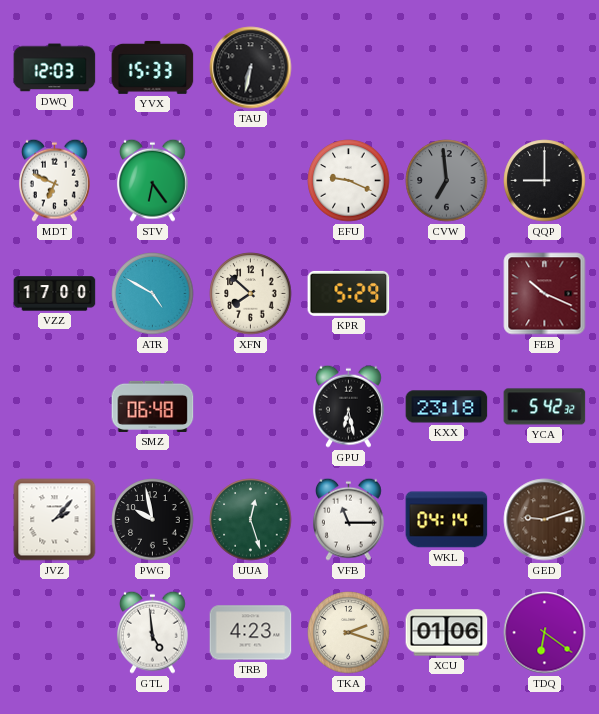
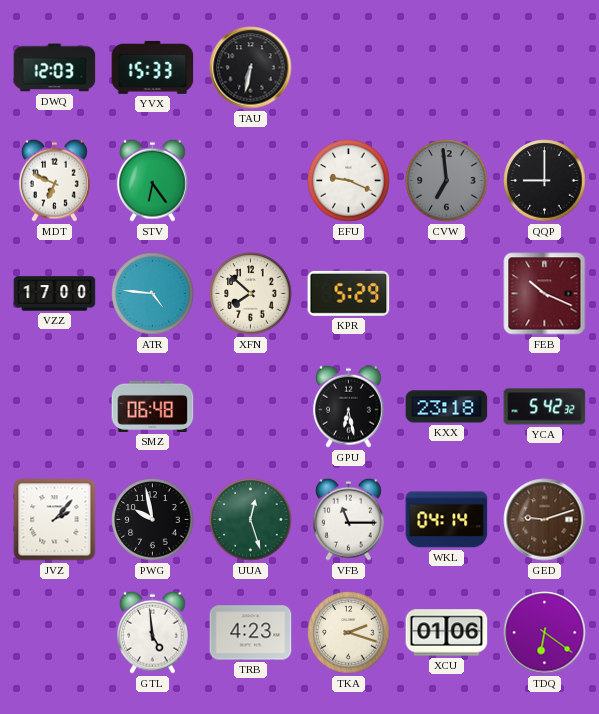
ATR: 4:50 -> 4:46
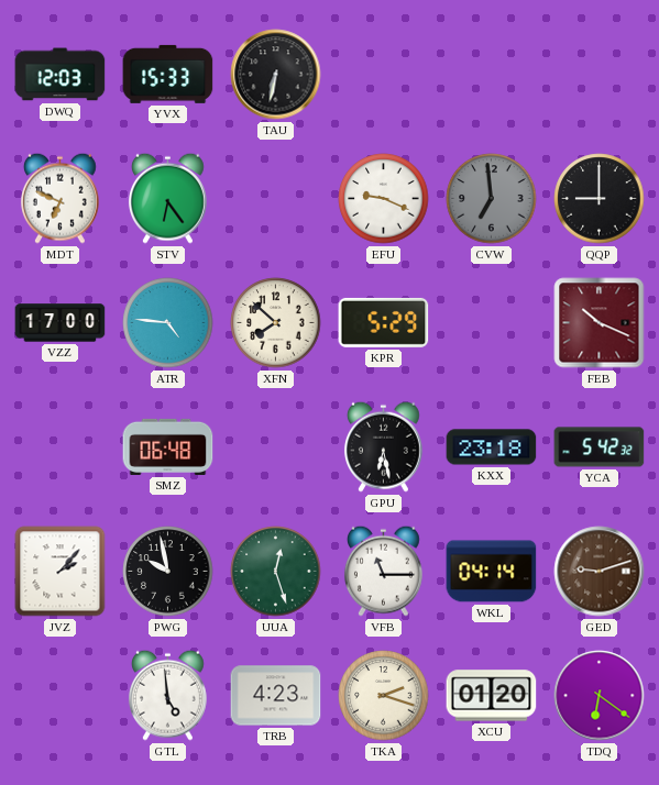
XCU: 01:06 -> 01:20
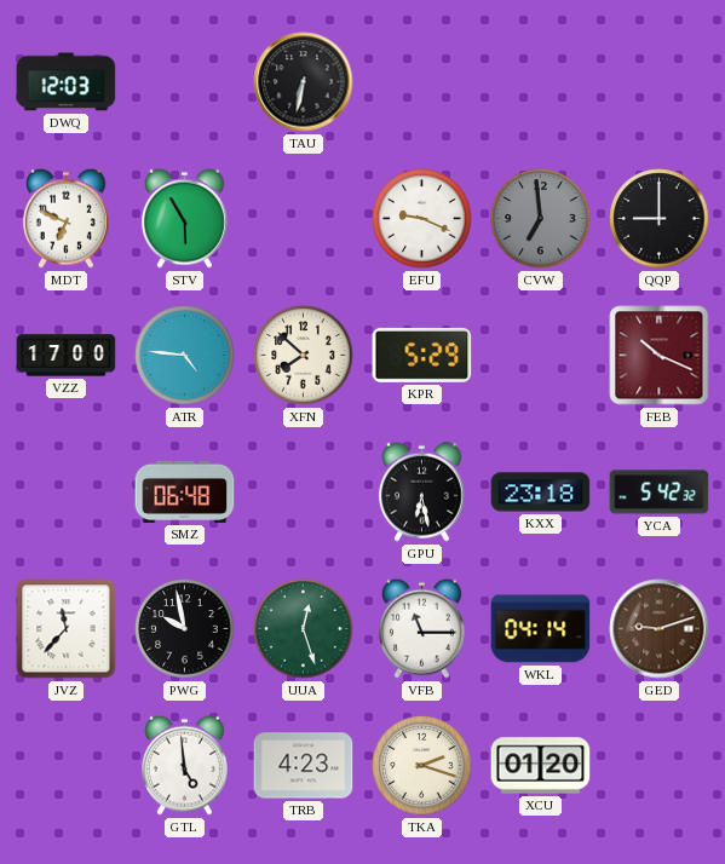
YVX: 15:33 -> none
STV: 6:24 -> 5:55
JVZ: 2:07 -> 11:37
TDQ: 6:21 -> none
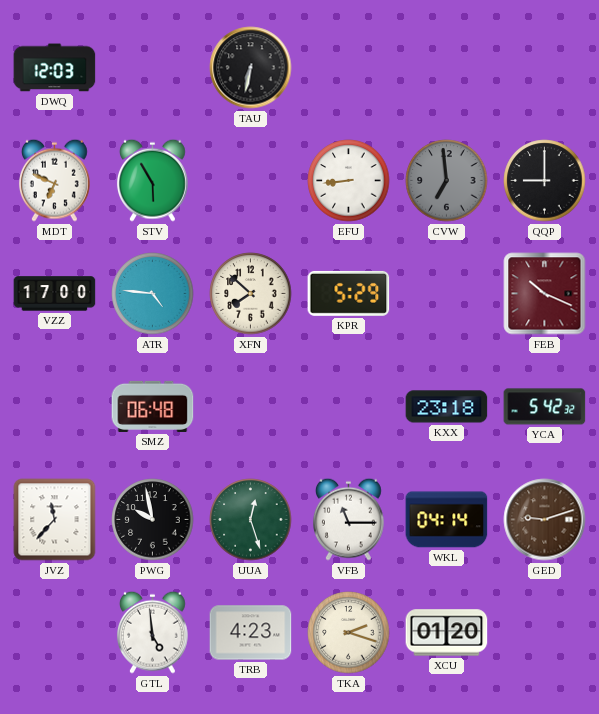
EFU: 9:19 -> 8:44
GPU: 6:28 -> none
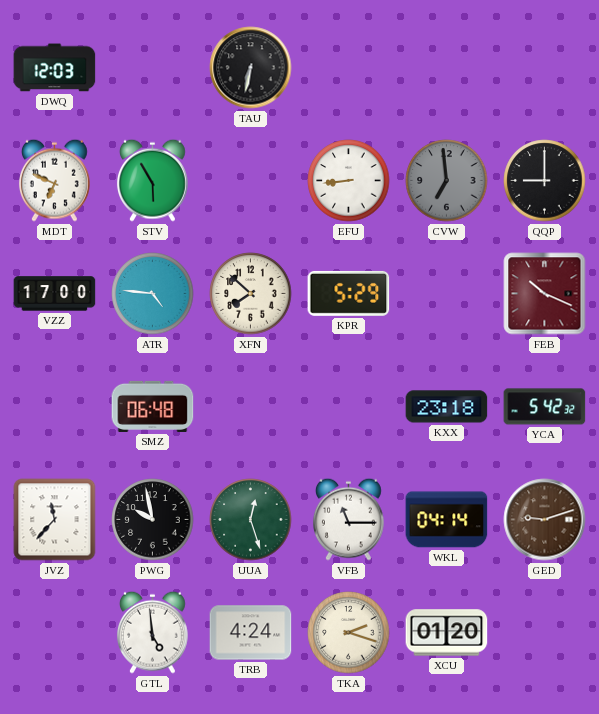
TRB: 4:23 -> 4:24
